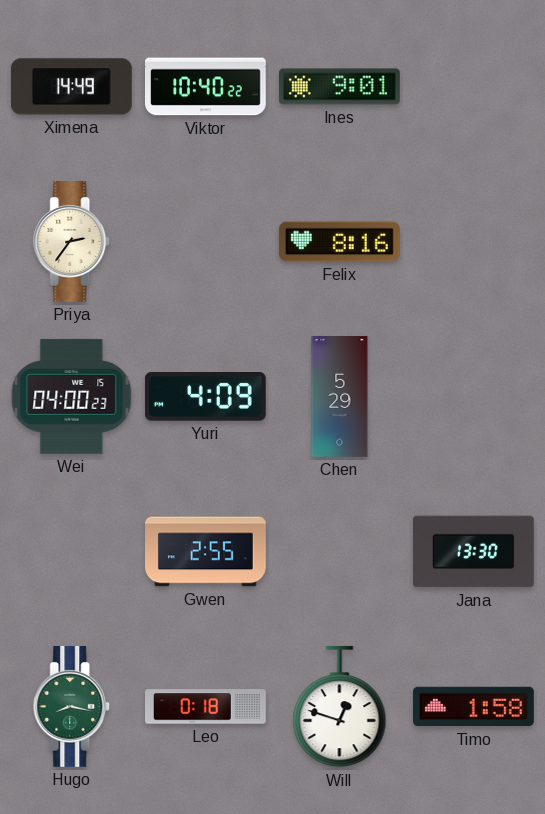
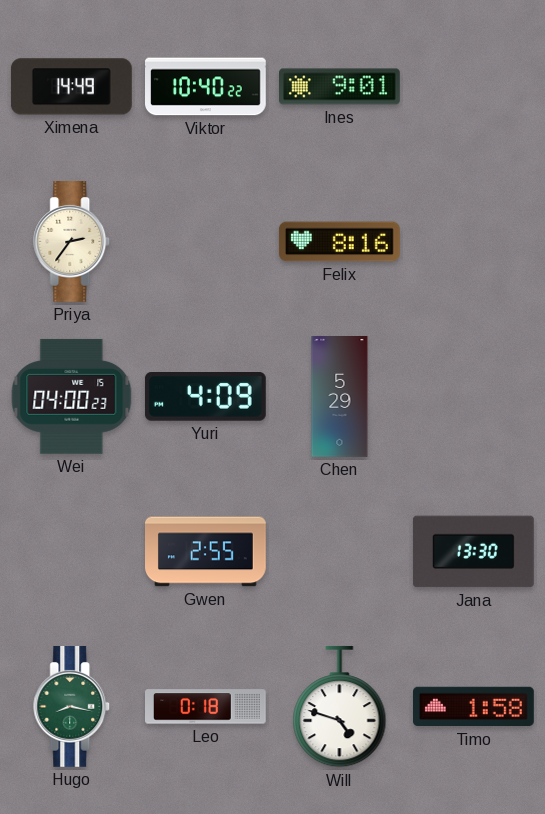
Will: 12:48 -> 4:48
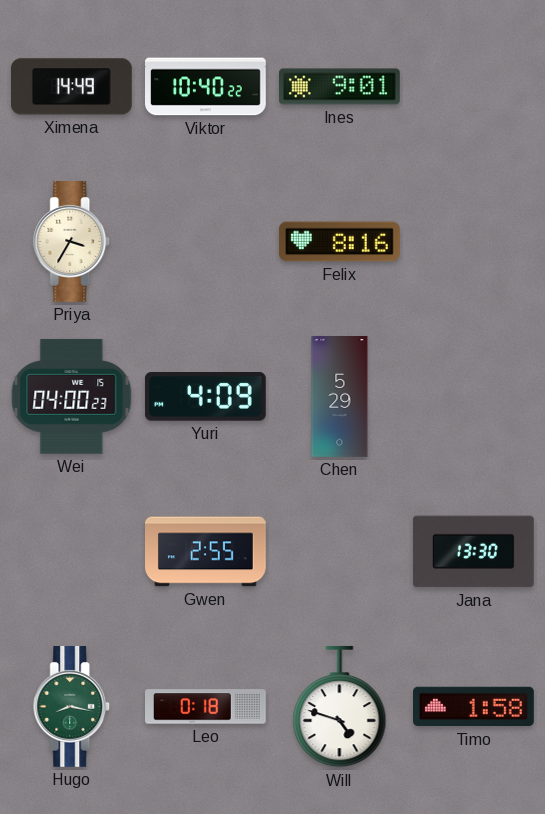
Priya: 2:36 -> 3:35
